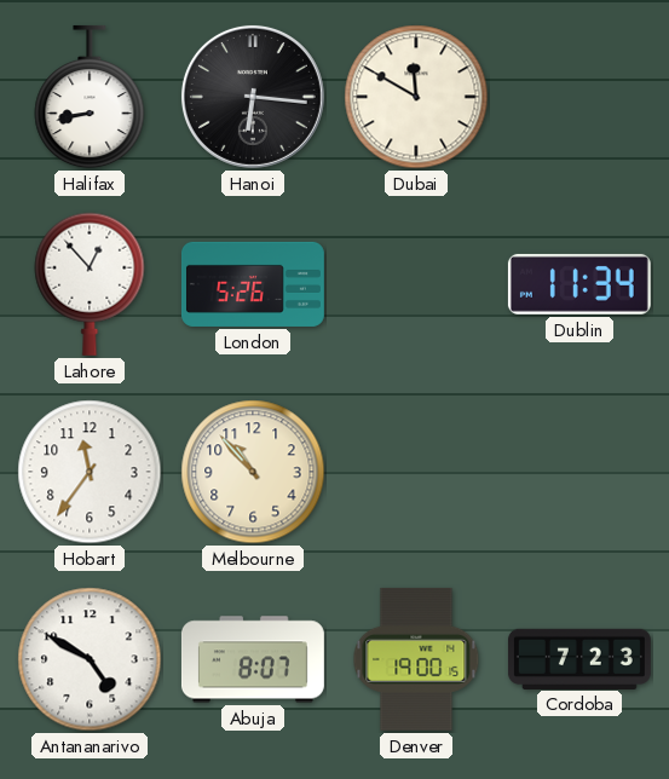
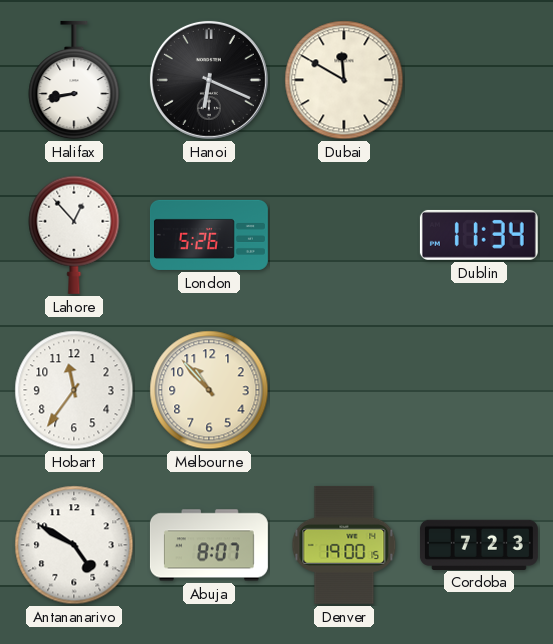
Hanoi: 6:16 -> 6:19
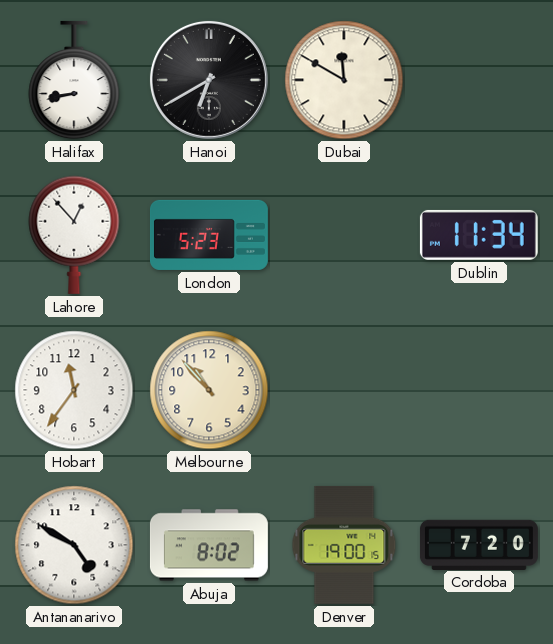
Hanoi: 6:19 -> 6:40
London: 5:26 -> 5:23
Abuja: 8:07 -> 8:02
Cordoba: 7:23 -> 7:20
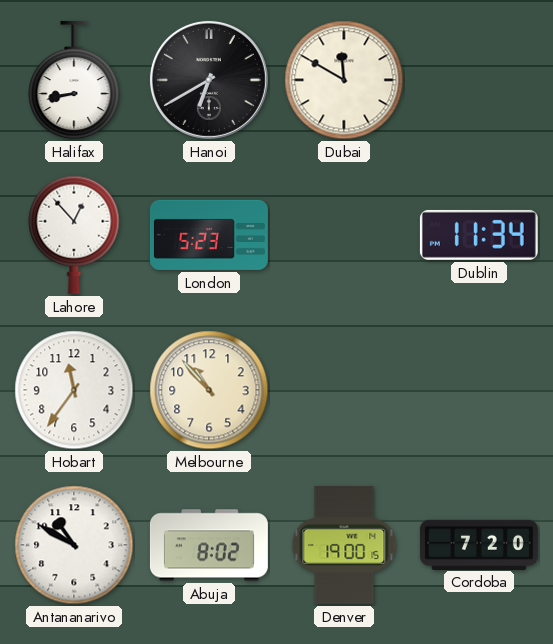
Antananarivo: 4:50 -> 10:50
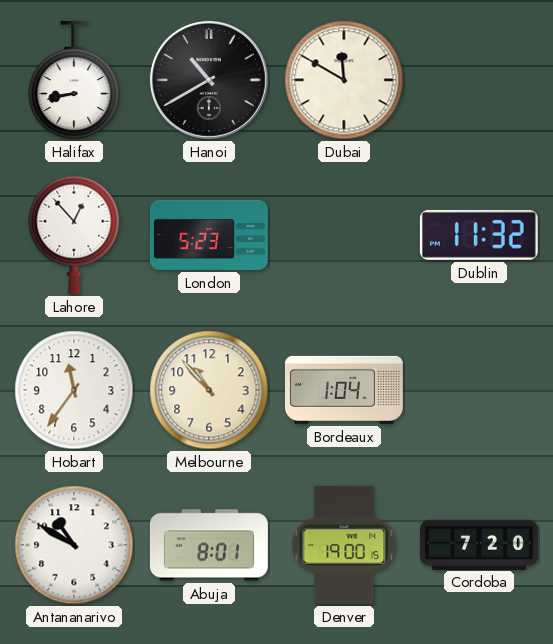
Hanoi: 6:40 -> 10:40
Dublin: 11:34 -> 11:32
Bordeaux: none -> 1:04
Abuja: 8:02 -> 8:01
